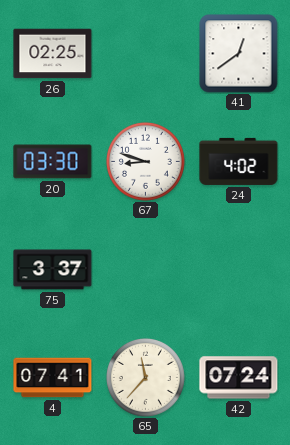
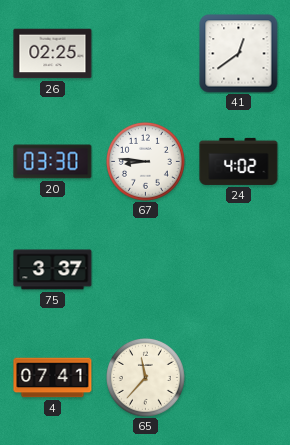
67: 8:48 -> 8:46
42: 07:24 -> none
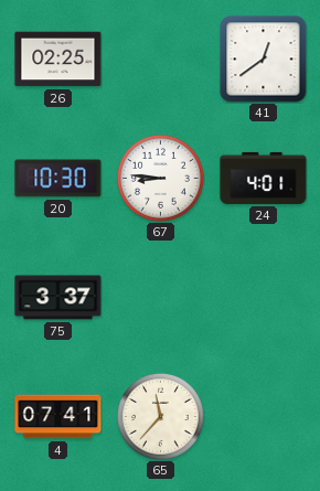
20: 03:30 -> 10:30
24: 4:02 -> 4:01
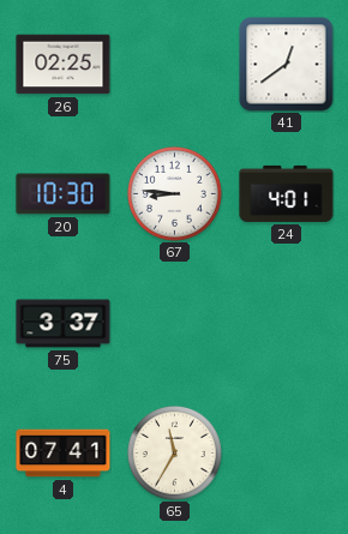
65: 11:37 -> 11:35
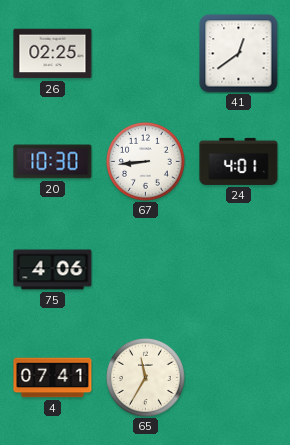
67: 8:46 -> 8:44
75: 3:37 -> 4:06
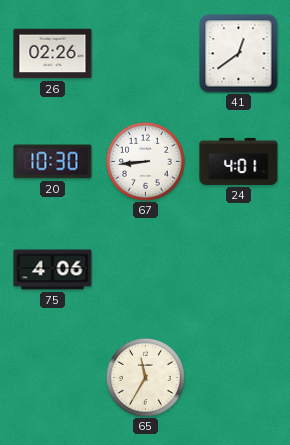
26: 02:25 -> 02:26
4: 07:41 -> none
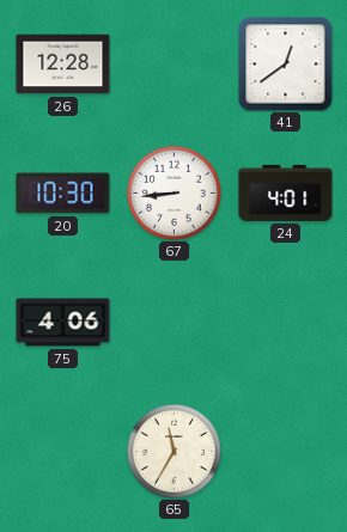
26: 02:26 -> 12:28
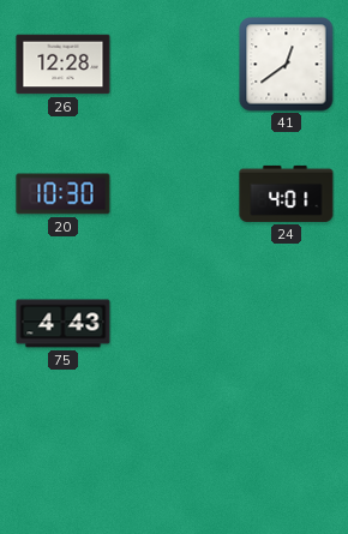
67: 8:44 -> none
75: 4:06 -> 4:43
65: 11:35 -> none
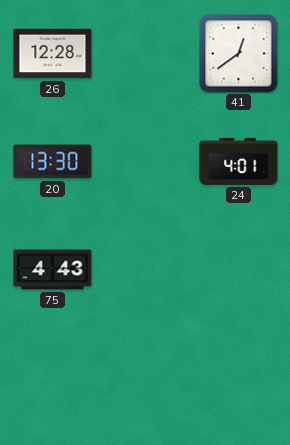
20: 10:30 -> 13:30
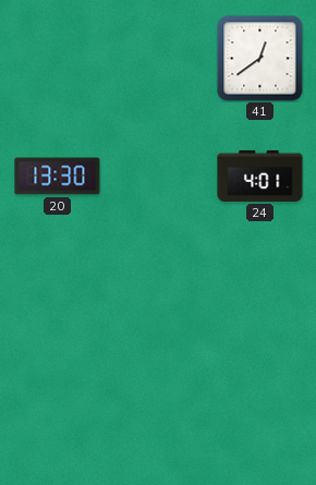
26: 12:28 -> none
75: 4:43 -> none
